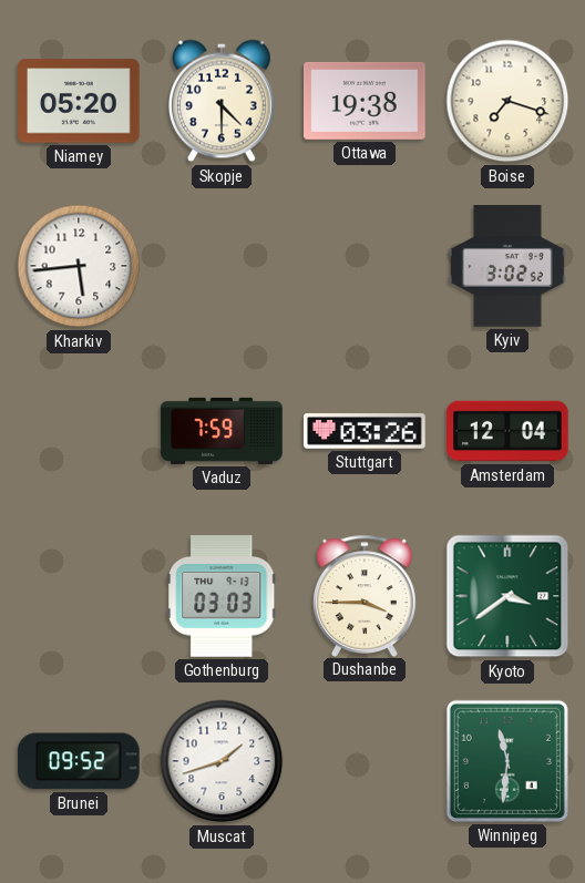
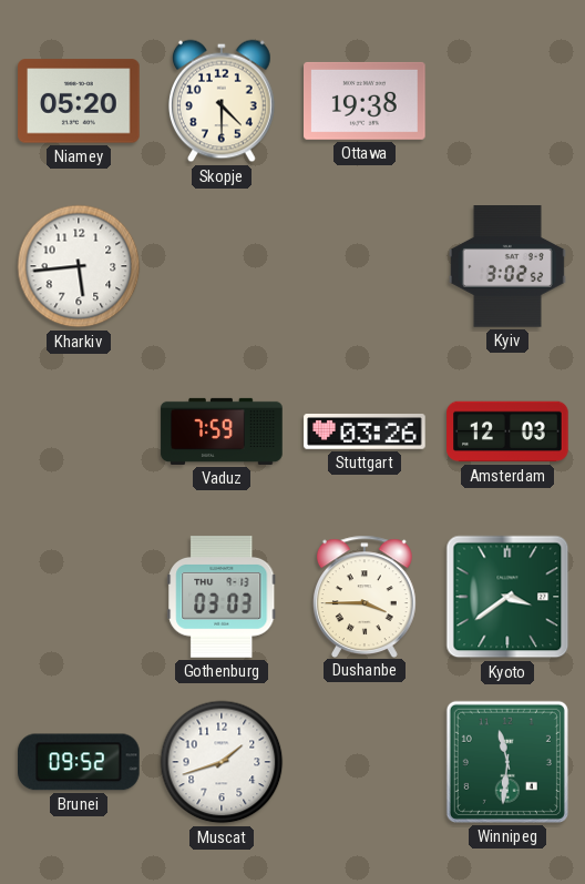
Boise: 7:18 -> none
Amsterdam: 12:04 -> 12:03
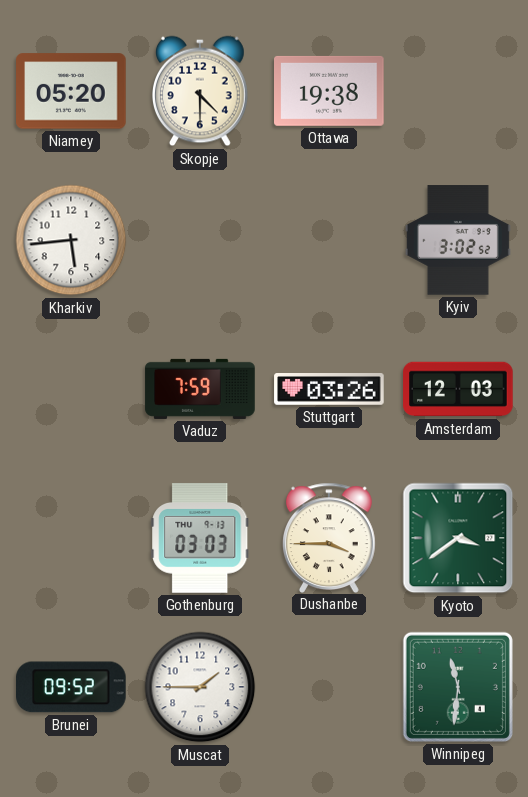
Muscat: 1:42 -> 1:45
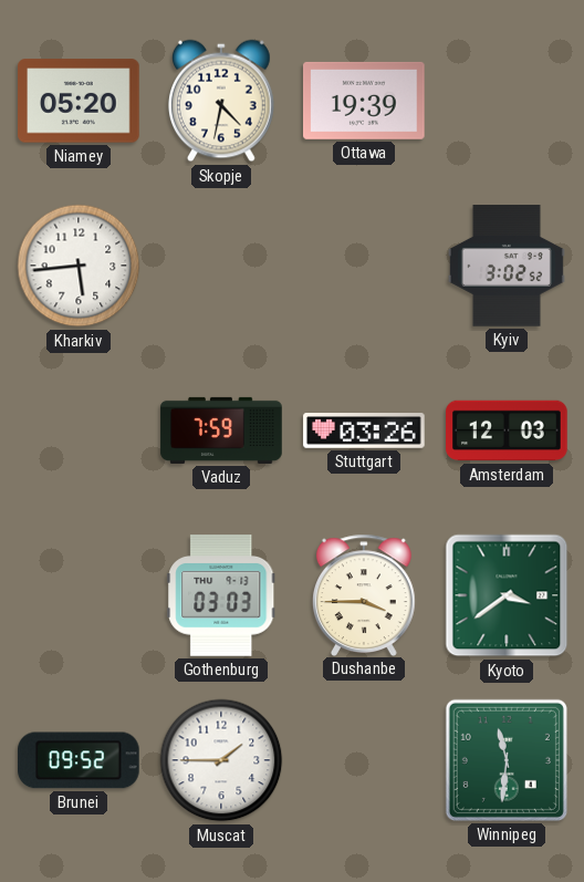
Skopje: 4:30 -> 4:32
Ottawa: 19:38 -> 19:39
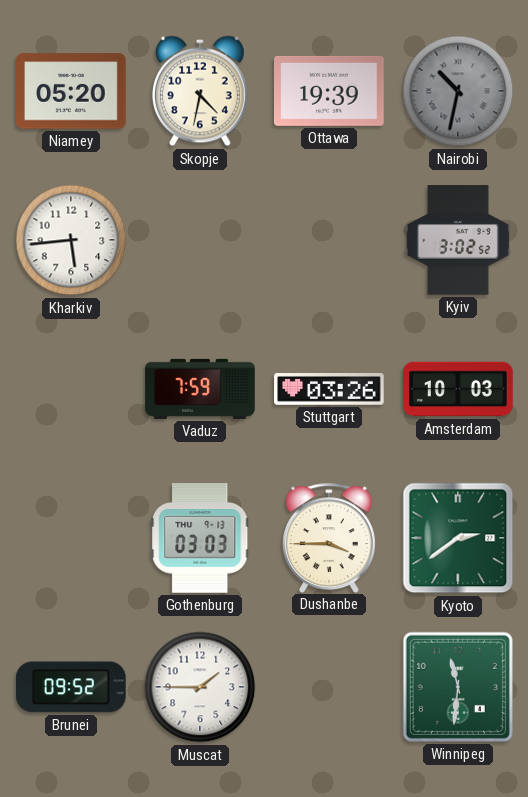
Nairobi: none -> 10:32
Amsterdam: 12:03 -> 10:03
Kyoto: 3:39 -> 2:39
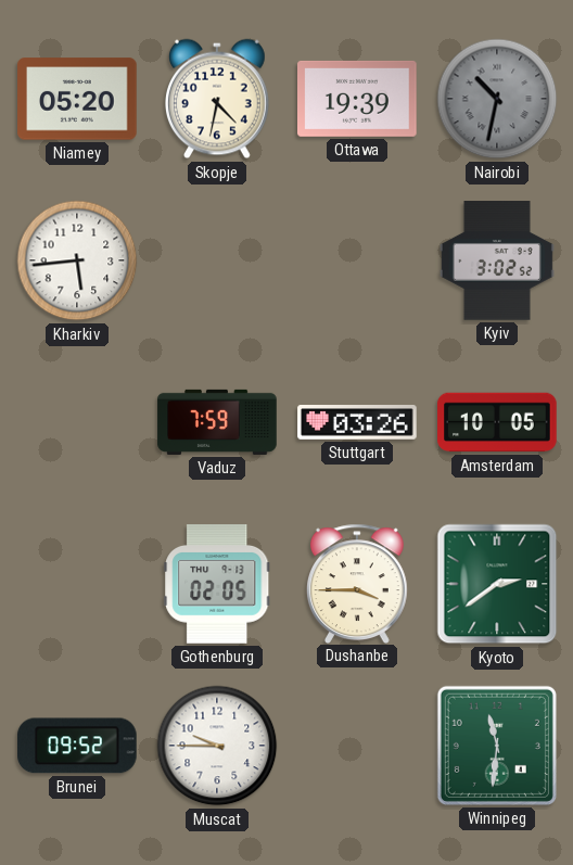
Amsterdam: 10:03 -> 10:05
Gothenburg: 03:03 -> 02:05
Muscat: 1:45 -> 9:45
